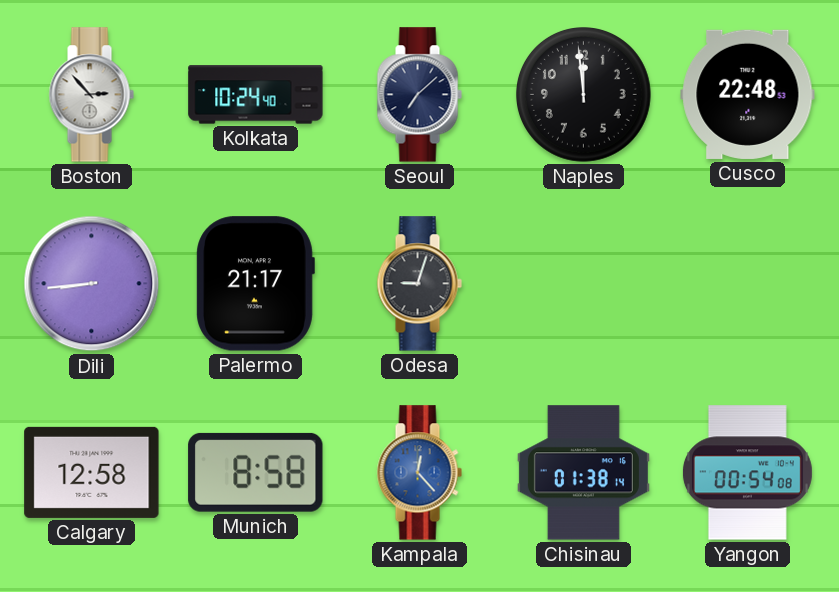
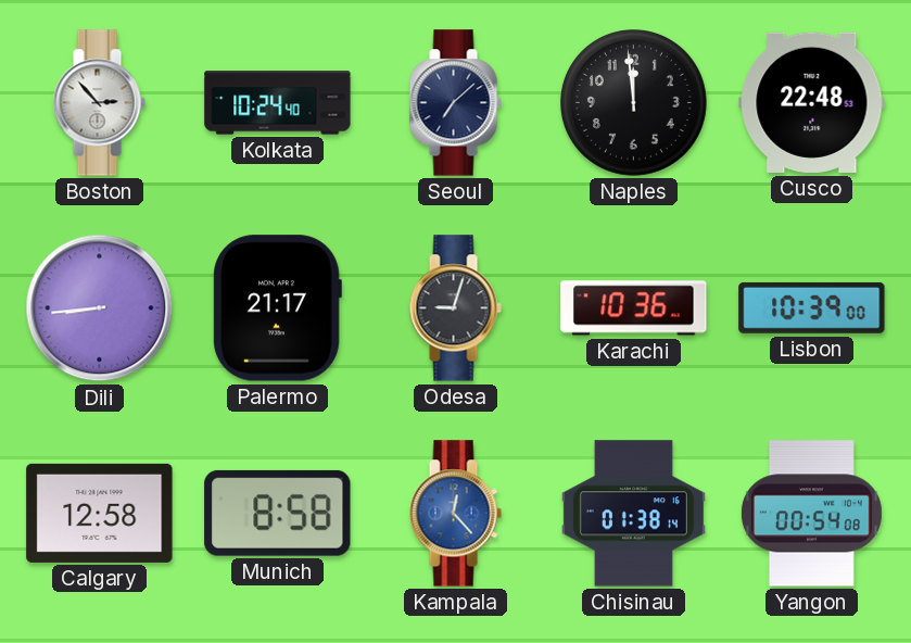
Karachi: none -> 10:36
Lisbon: none -> 10:39
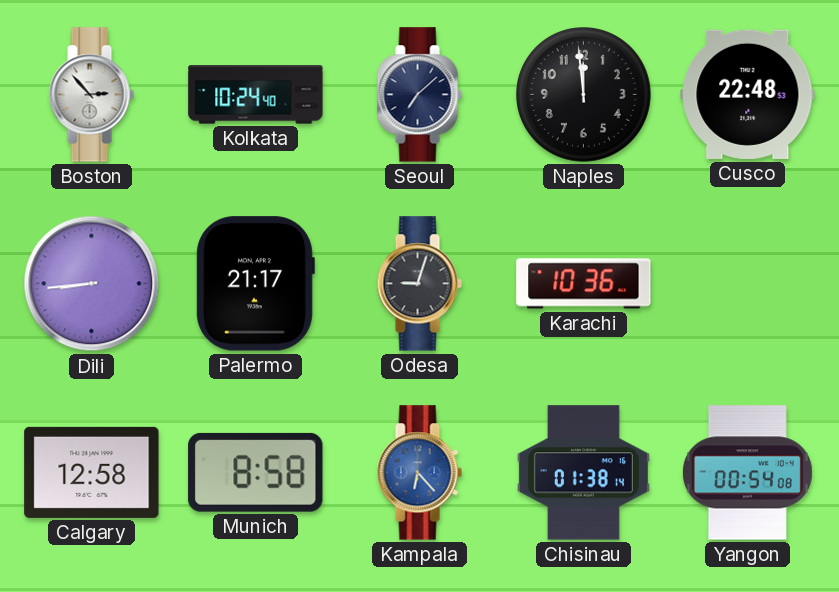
Lisbon: 10:39 -> none
Kampala: 12:23 -> 6:23
